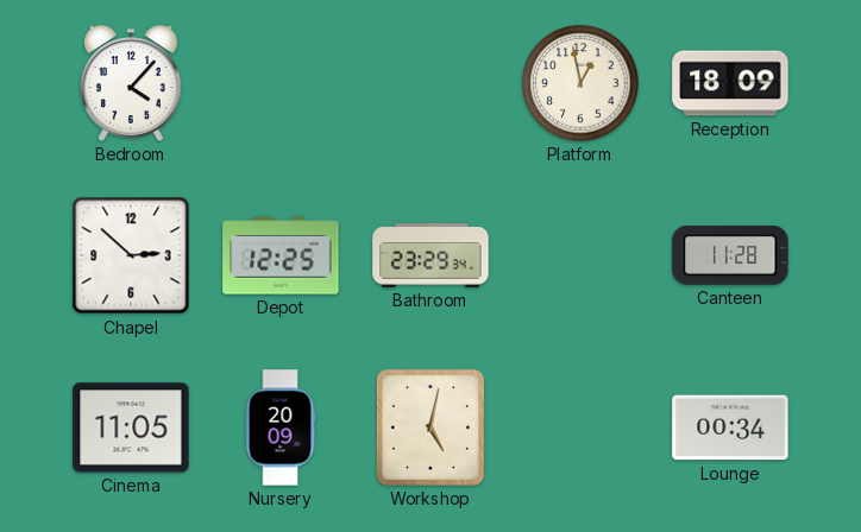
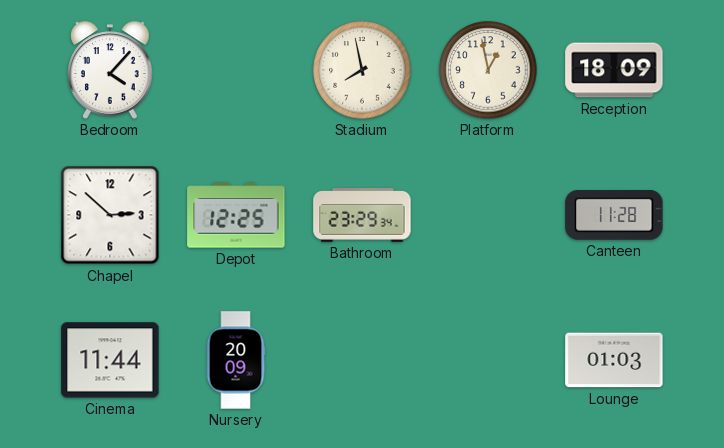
Stadium: none -> 7:58
Cinema: 11:05 -> 11:44
Workshop: 5:02 -> none
Lounge: 00:34 -> 01:03
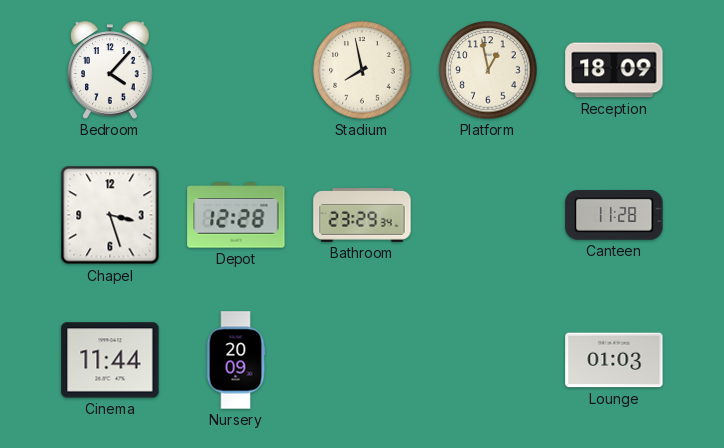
Chapel: 2:52 -> 3:27
Depot: 12:25 -> 12:28
